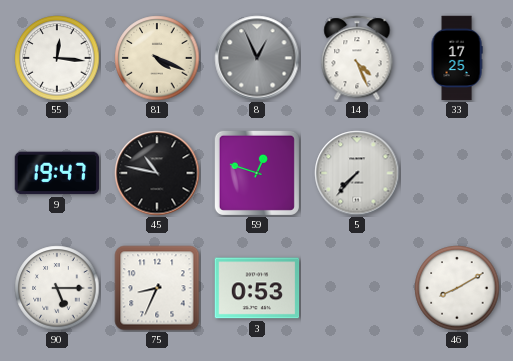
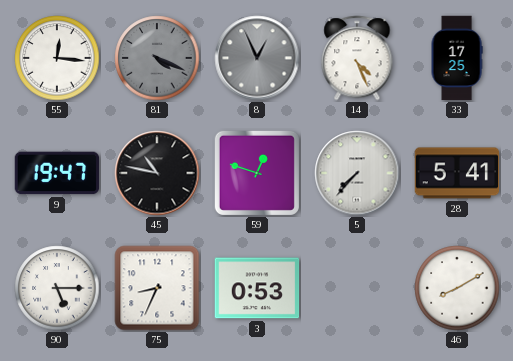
81 dial: cream -> grey
28: none -> 5:41
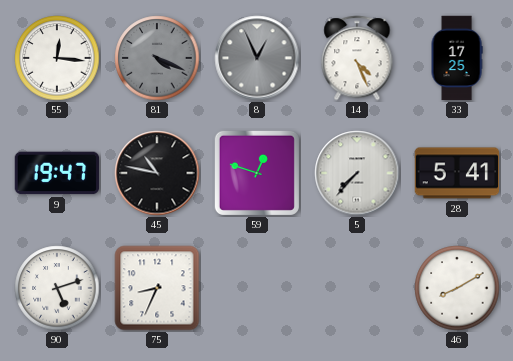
90: 5:15 -> 5:12
3: 0:53 -> none
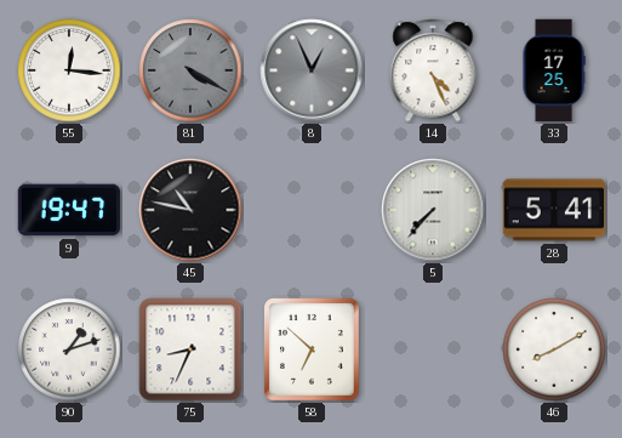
81: 4:19 -> 4:20
59: 12:48 -> none
90: 5:12 -> 1:12
58: none -> 6:52
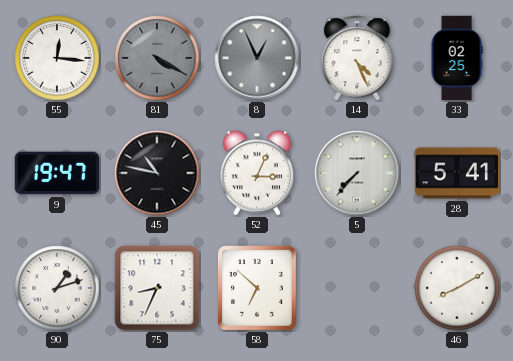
33: 17:25 -> 02:25
52: none -> 3:04
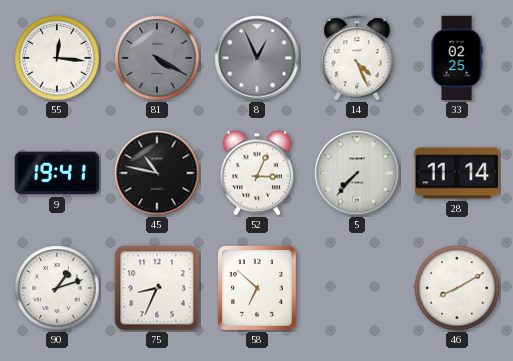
9: 19:47 -> 19:41
28: 5:41 -> 11:14
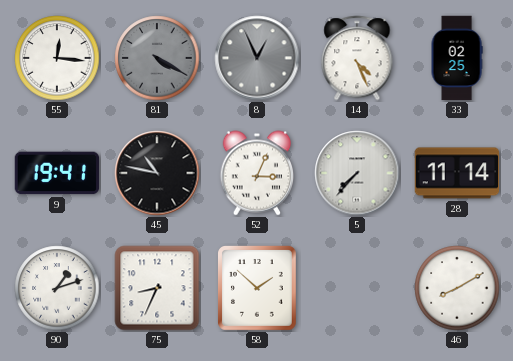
58: 6:52 -> 1:52
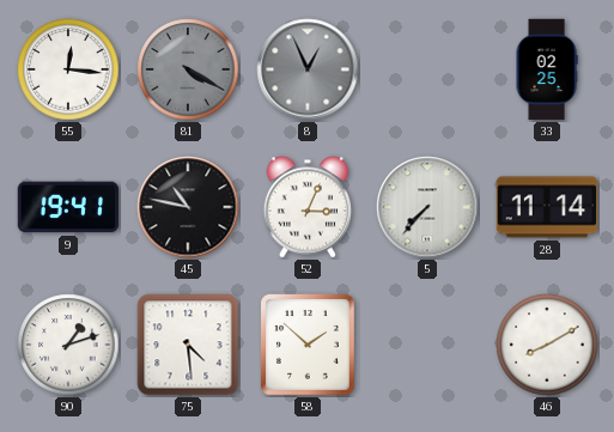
14: 4:26 -> none
75: 8:34 -> 4:29
